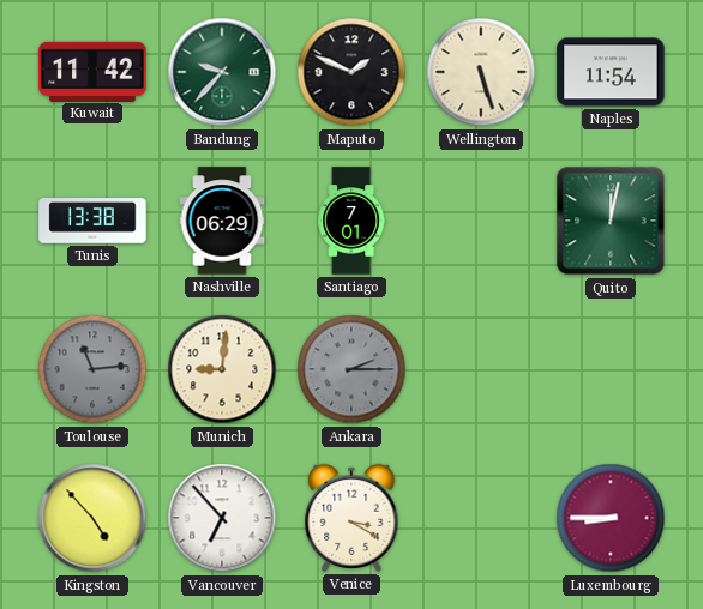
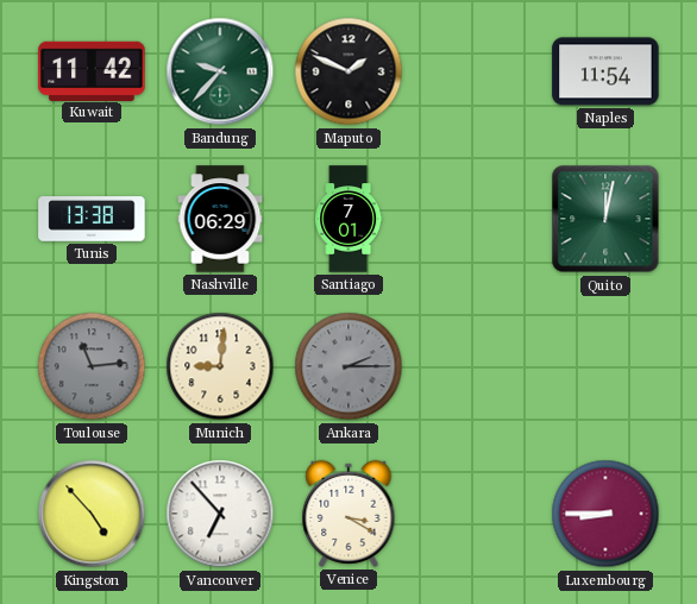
Wellington: 5:27 -> none
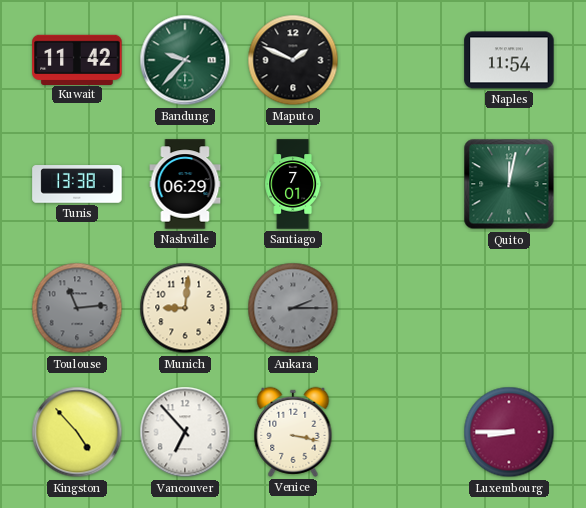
Venice: 3:20 -> 3:17
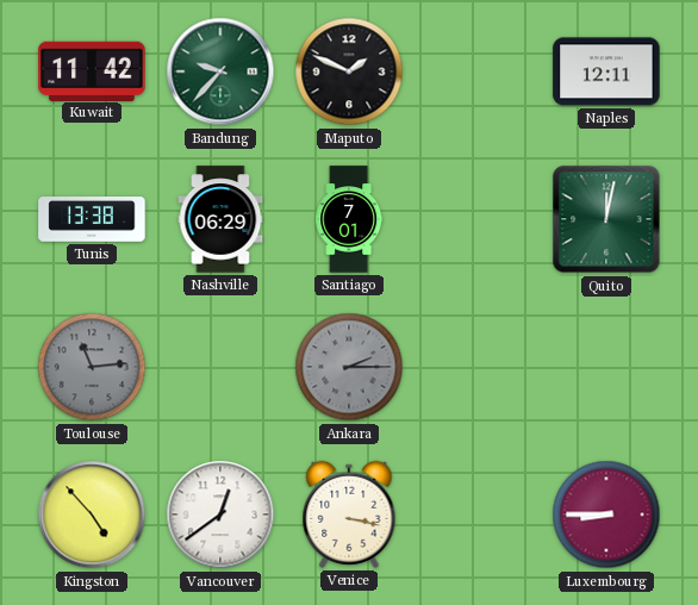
Naples: 11:54 -> 12:11
Munich: 9:01 -> none
Vancouver: 6:53 -> 12:39
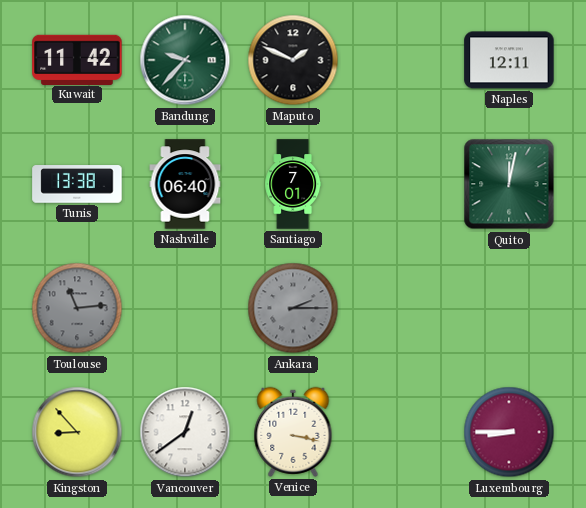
Nashville: 06:29 -> 06:40
Kingston: 4:53 -> 8:53
